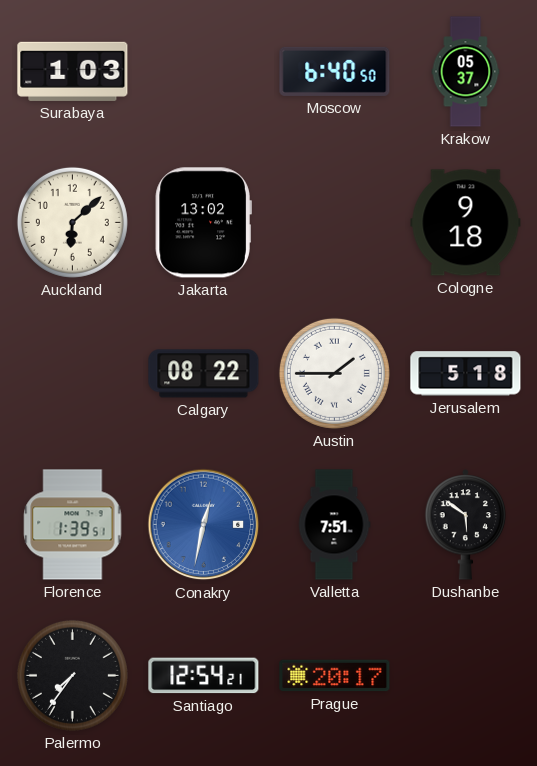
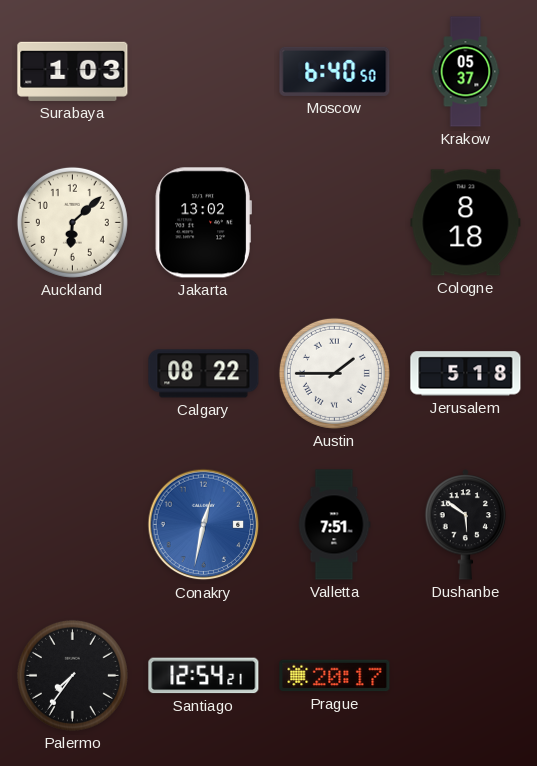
Cologne: 9:18 -> 8:18
Florence: 1:39 -> none
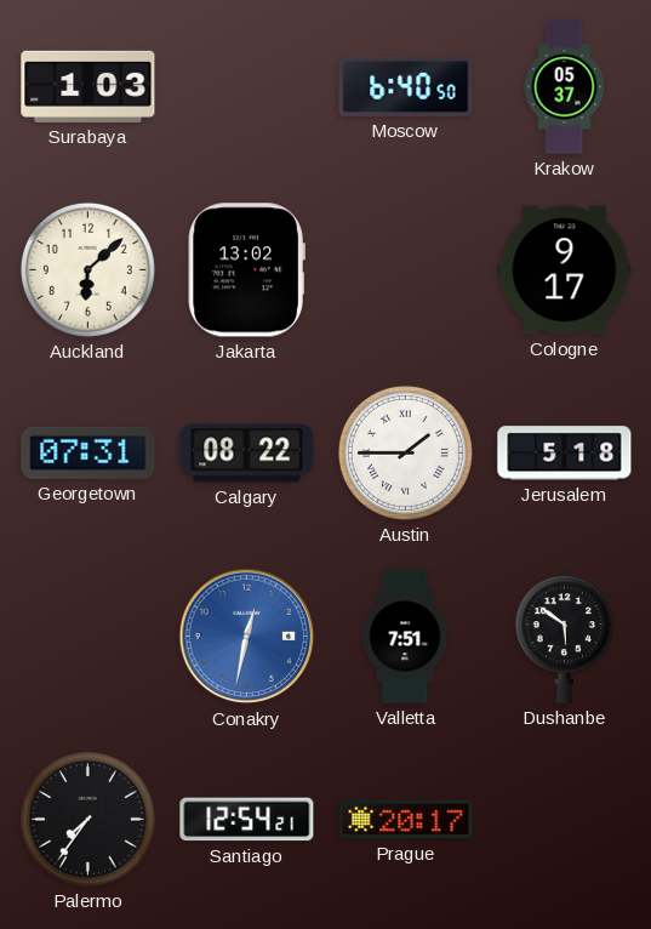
Cologne: 8:18 -> 9:17
Georgetown: none -> 07:31
